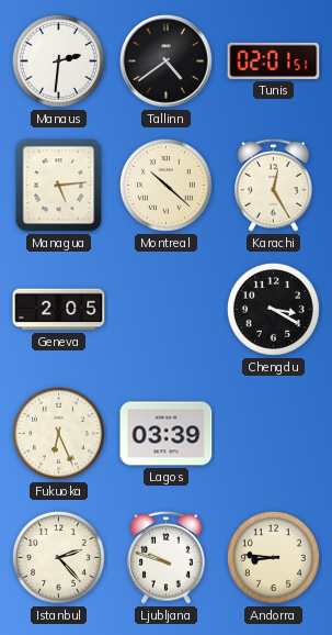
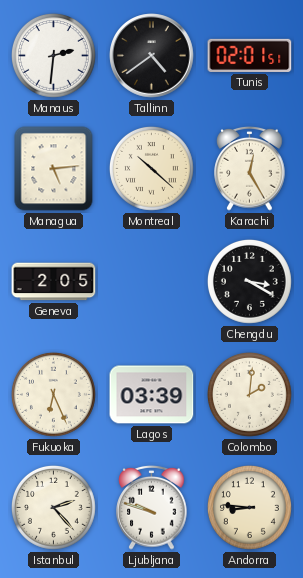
Colombo: none -> 2:01
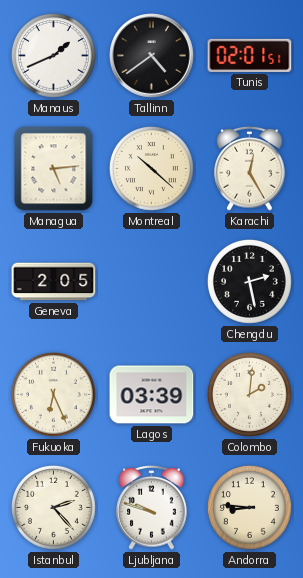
Manaus: 2:31 -> 1:41
Chengdu: 3:20 -> 2:28
